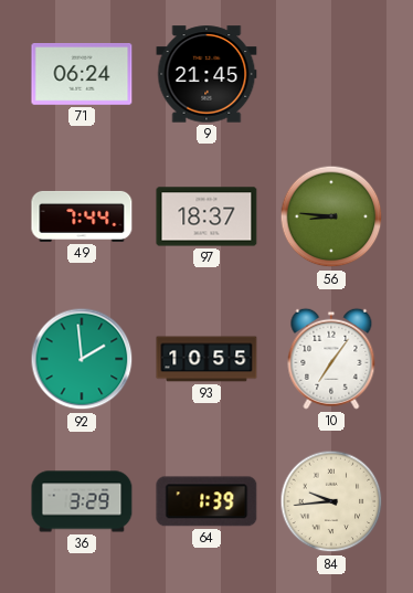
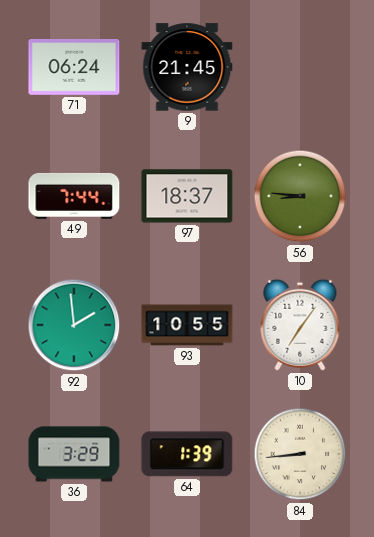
84: 9:44 -> 8:44
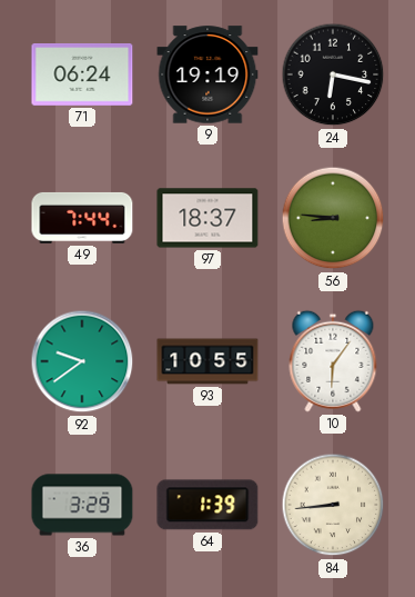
9: 21:45 -> 19:19
24: none -> 6:17
92: 1:59 -> 9:39
10: 7:06 -> 6:06
